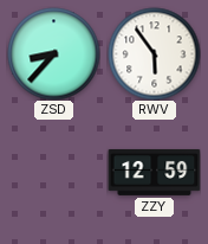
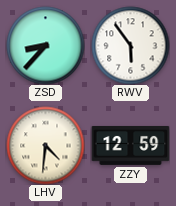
LHV: none -> 4:31
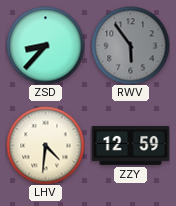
RWV dial: white -> grey
